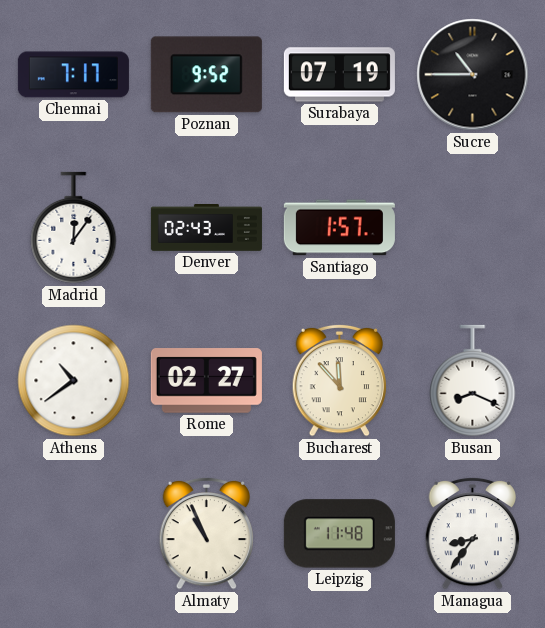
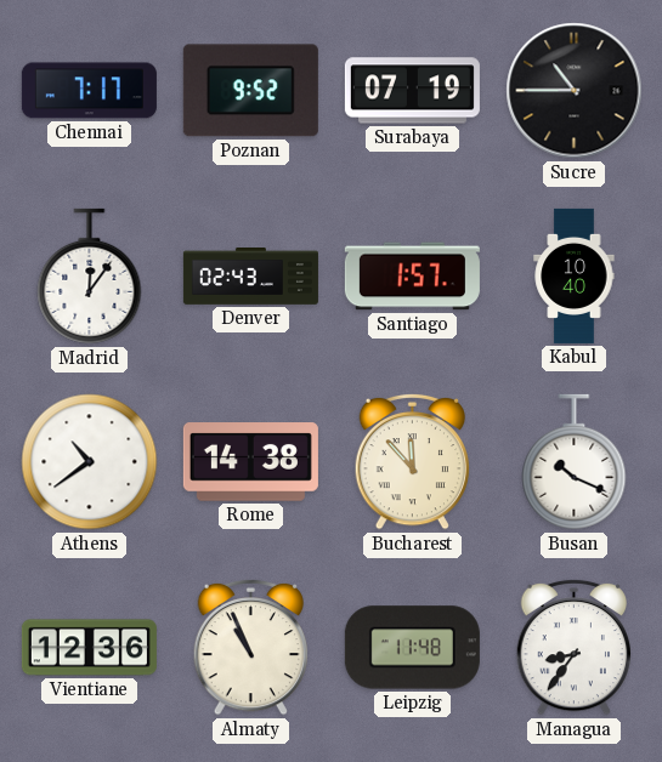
Kabul: none -> 10:40
Rome: 02:27 -> 14:38
Busan: 8:19 -> 10:19
Vientiane: none -> 12:36
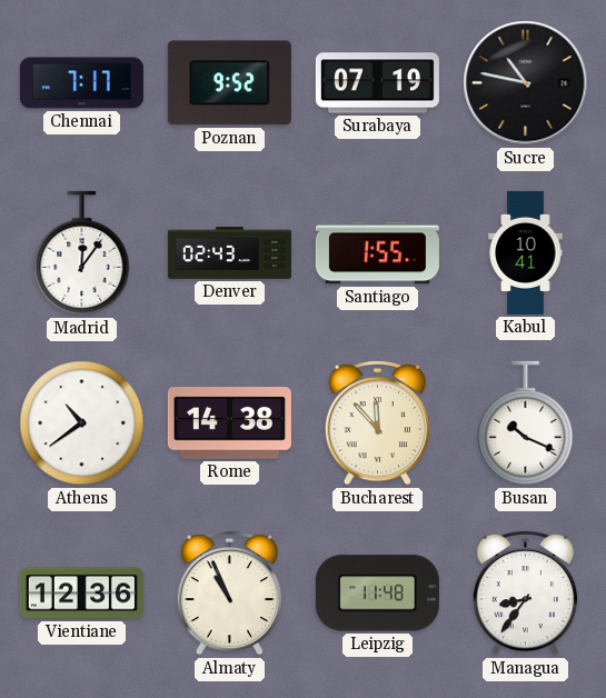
Sucre: 10:45 -> 10:47
Santiago: 1:57 -> 1:55
Kabul: 10:40 -> 10:41
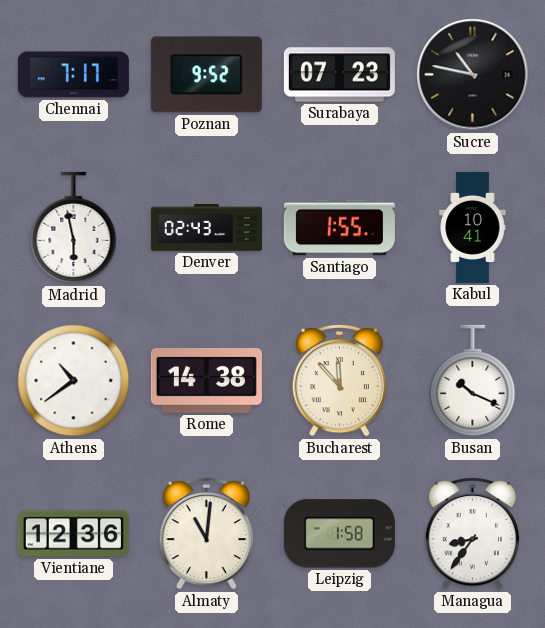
Surabaya: 07:19 -> 07:23
Madrid: 12:06 -> 5:58
Almaty: 10:56 -> 11:01
Leipzig: 11:48 -> 1:58
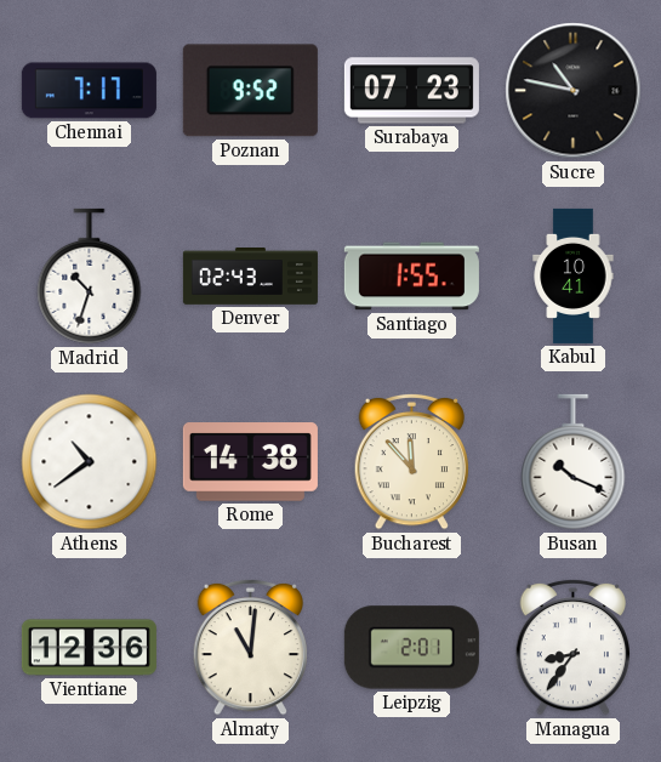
Madrid: 5:58 -> 10:33
Leipzig: 1:58 -> 2:01
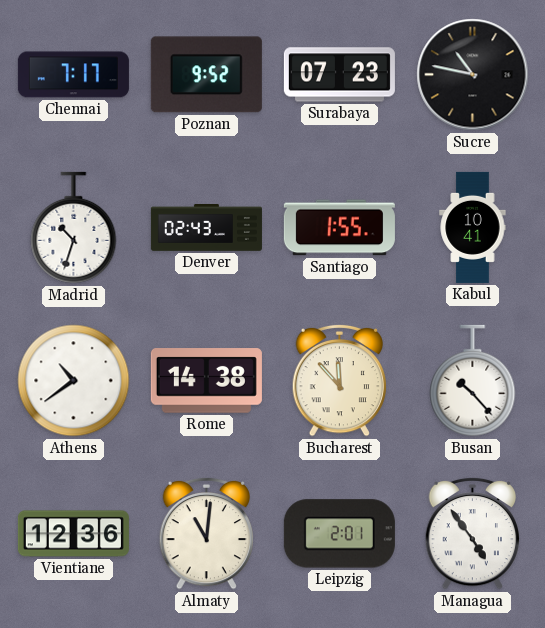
Busan: 10:19 -> 10:23
Managua: 8:36 -> 4:54
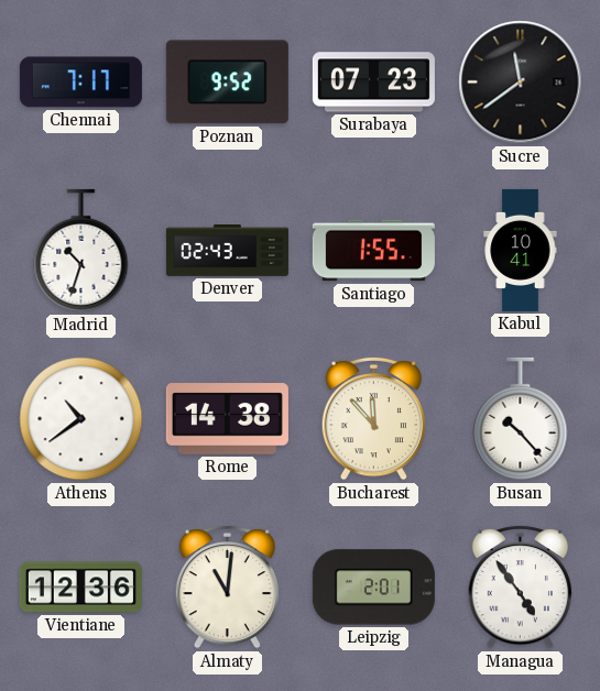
Sucre: 10:47 -> 11:39
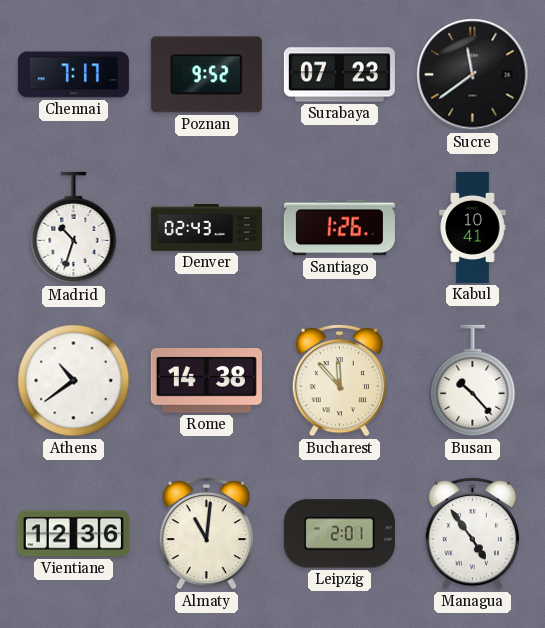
Santiago: 1:55 -> 1:26
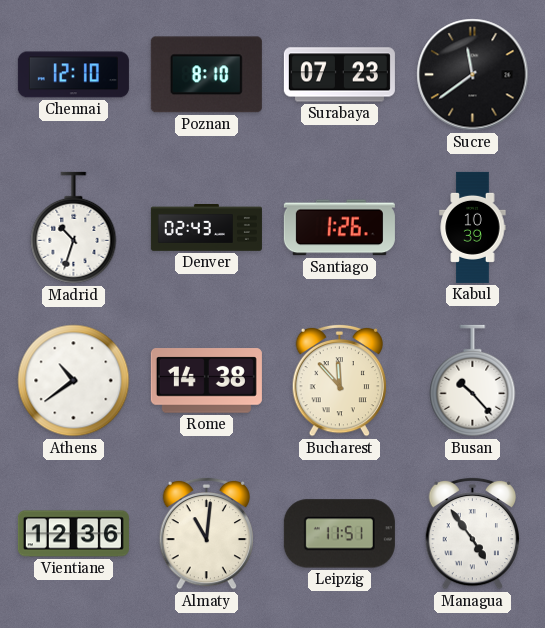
Chennai: 7:17 -> 12:10
Poznan: 9:52 -> 8:10
Kabul: 10:41 -> 10:39
Leipzig: 2:01 -> 11:51
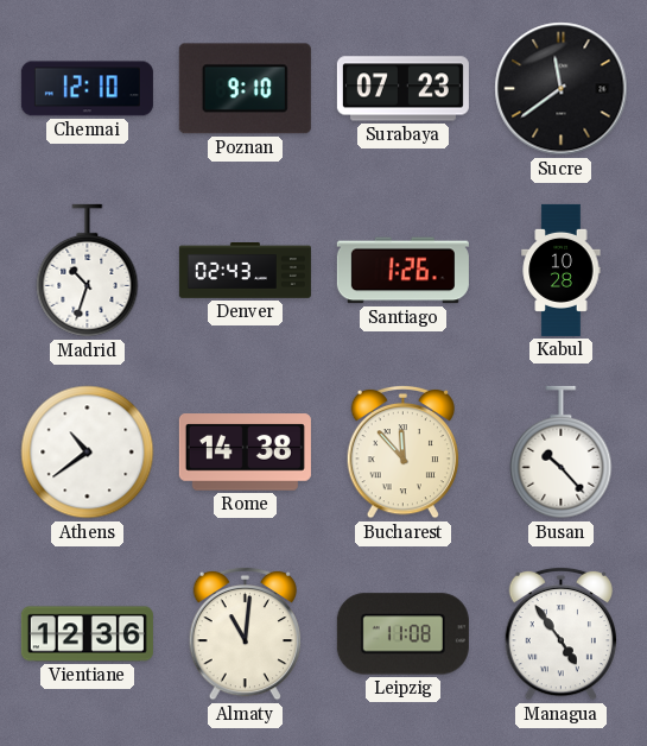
Poznan: 8:10 -> 9:10
Kabul: 10:39 -> 10:28
Leipzig: 11:51 -> 11:08
